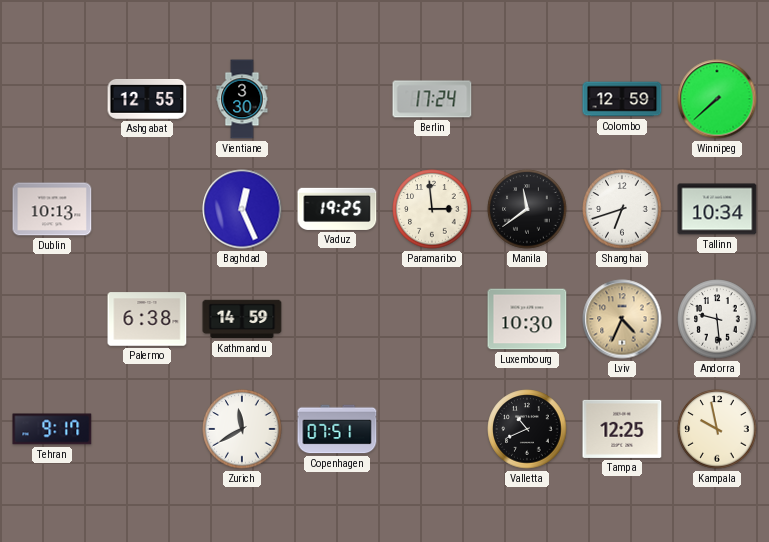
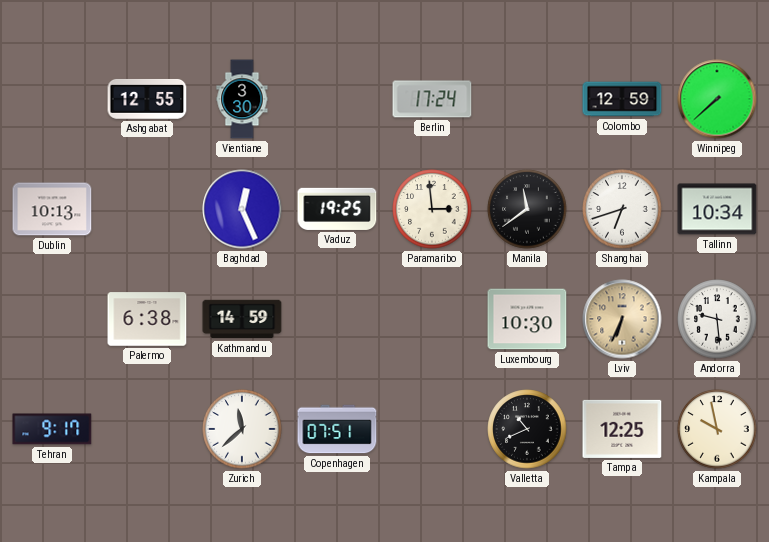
Lviv: 4:34 -> 6:34
Zurich: 11:40 -> 11:38
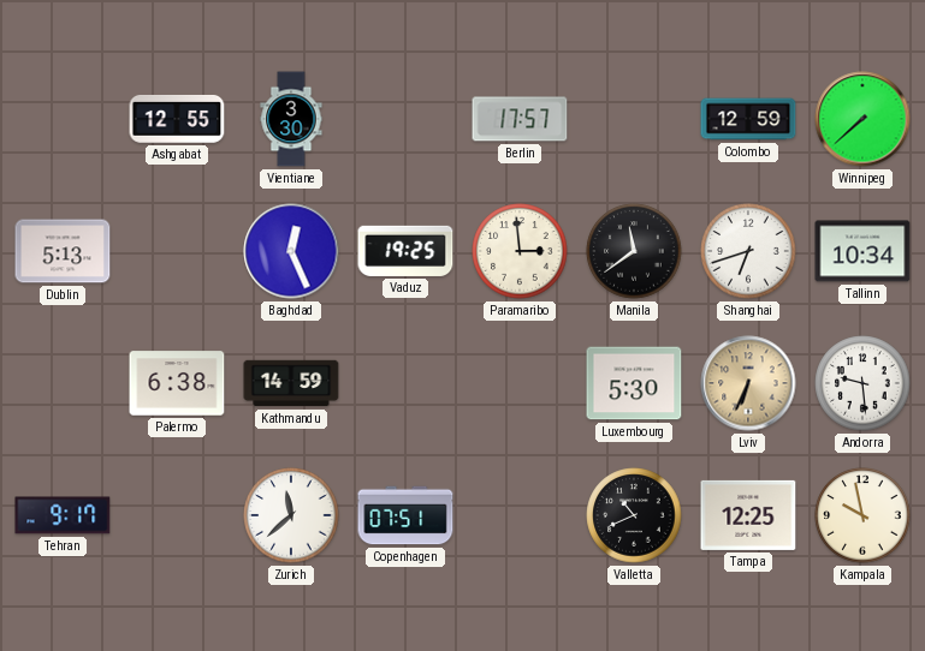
Berlin: 17:24 -> 17:57
Dublin: 10:13 -> 5:13
Luxembourg: 10:30 -> 5:30
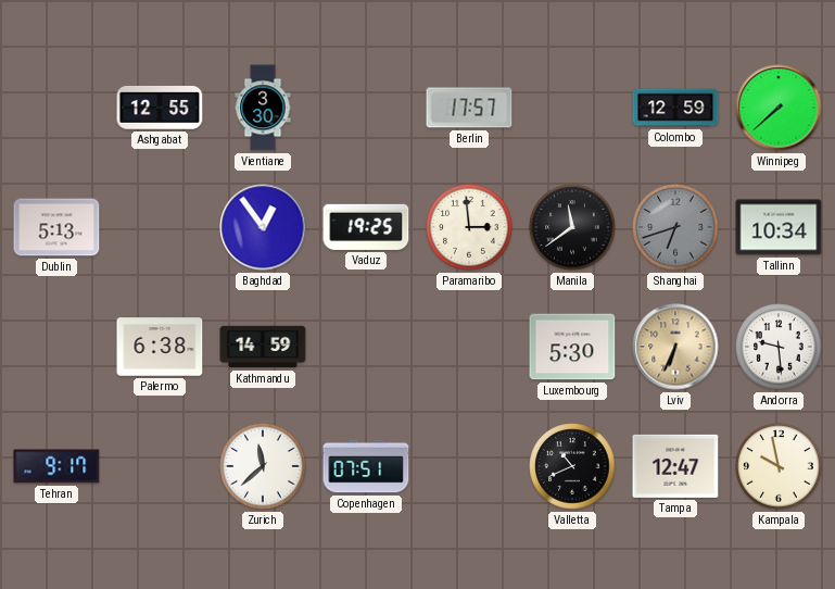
Baghdad: 12:26 -> 12:54
Shanghai dial: white -> grey
Tampa: 12:25 -> 12:47
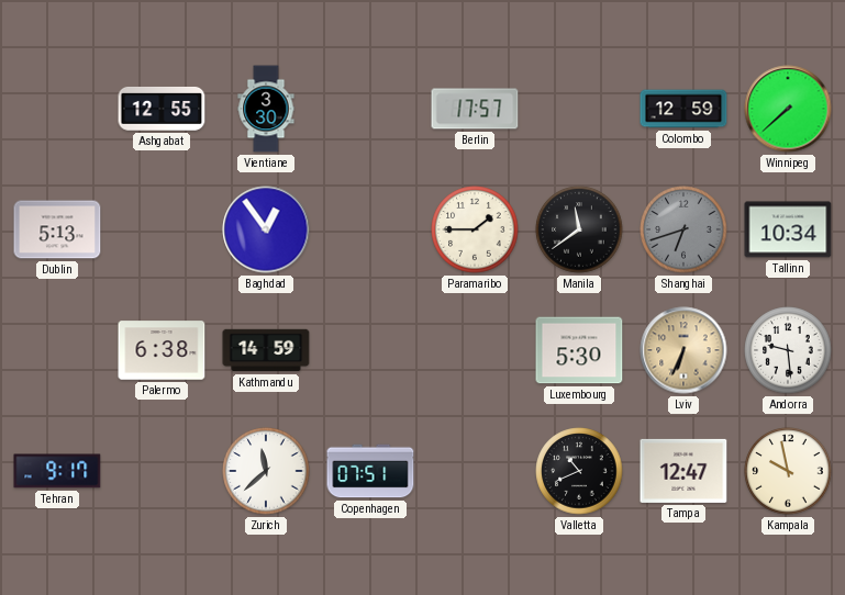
Vaduz: 19:25 -> none
Paramaribo: 2:59 -> 1:45
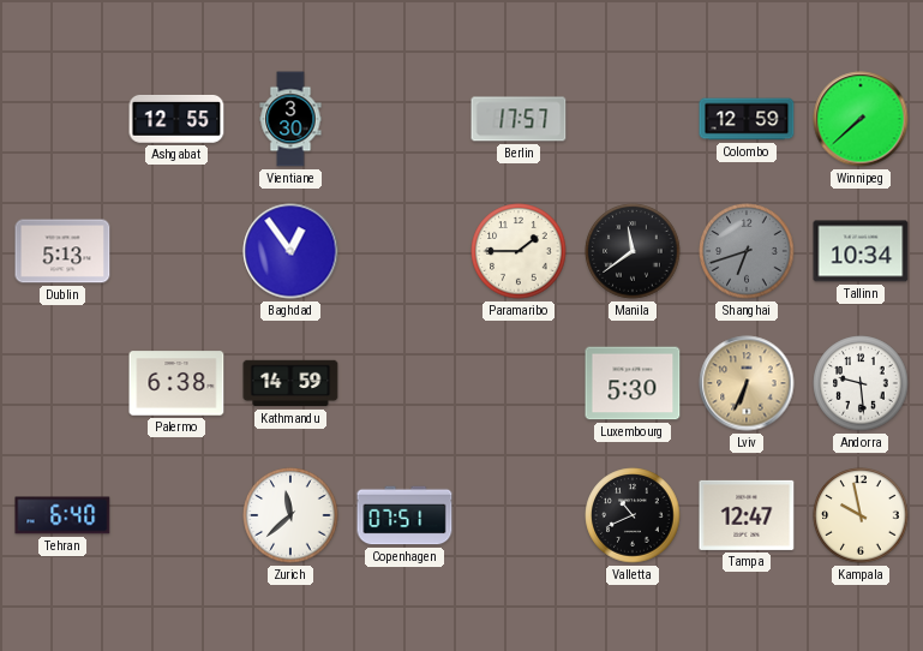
Tehran: 9:17 -> 6:40
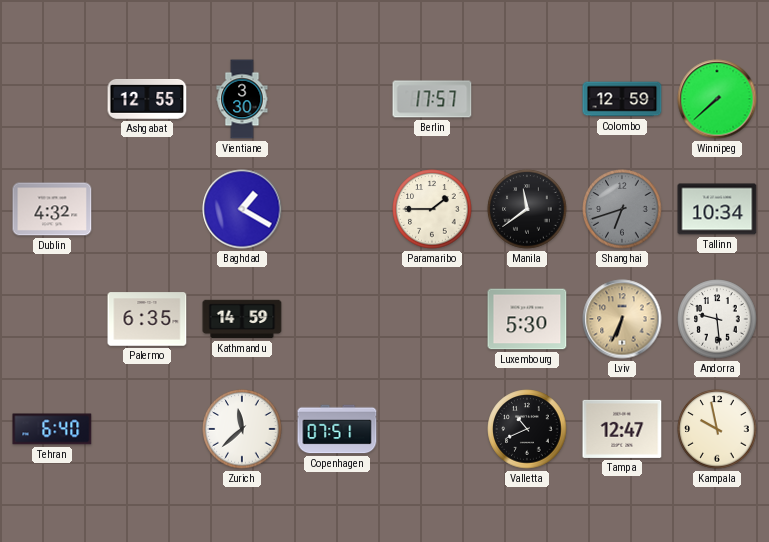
Dublin: 5:13 -> 4:32
Baghdad: 12:54 -> 1:20
Palermo: 6:38 -> 6:35
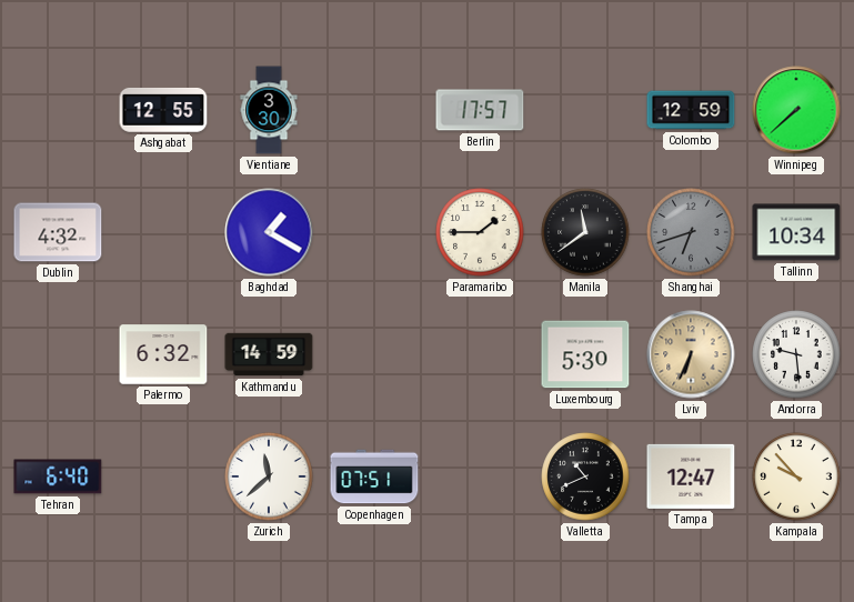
Palermo: 6:35 -> 6:32
Kampala: 9:58 -> 9:53
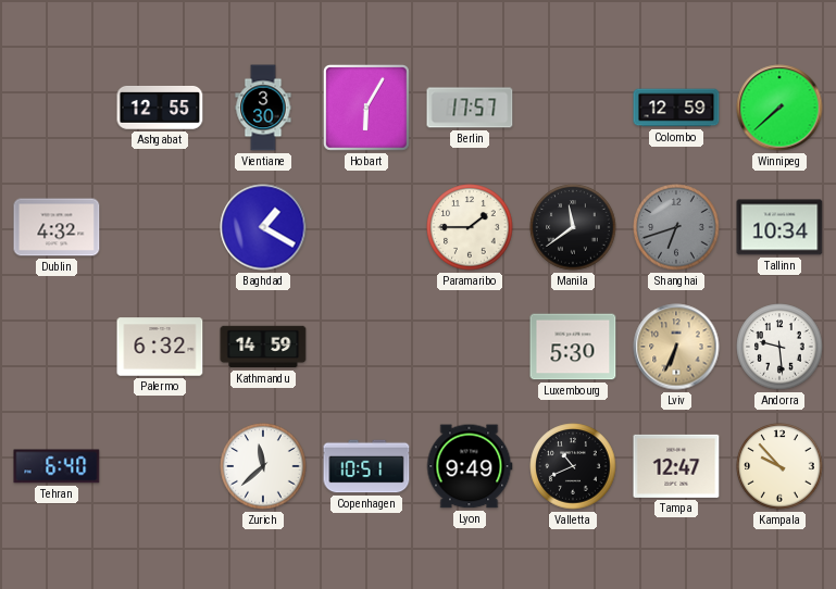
Hobart: none -> 6:05
Copenhagen: 07:51 -> 10:51
Lyon: none -> 9:49
